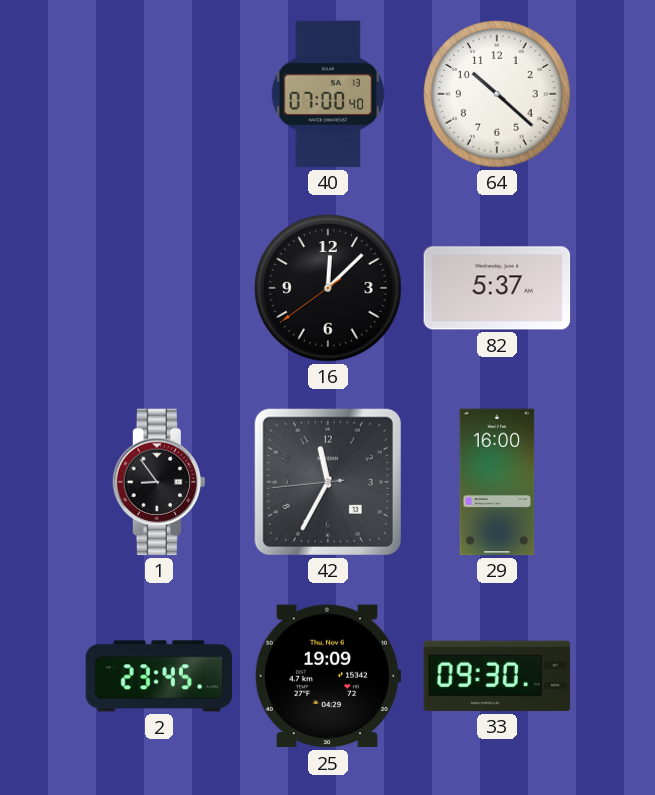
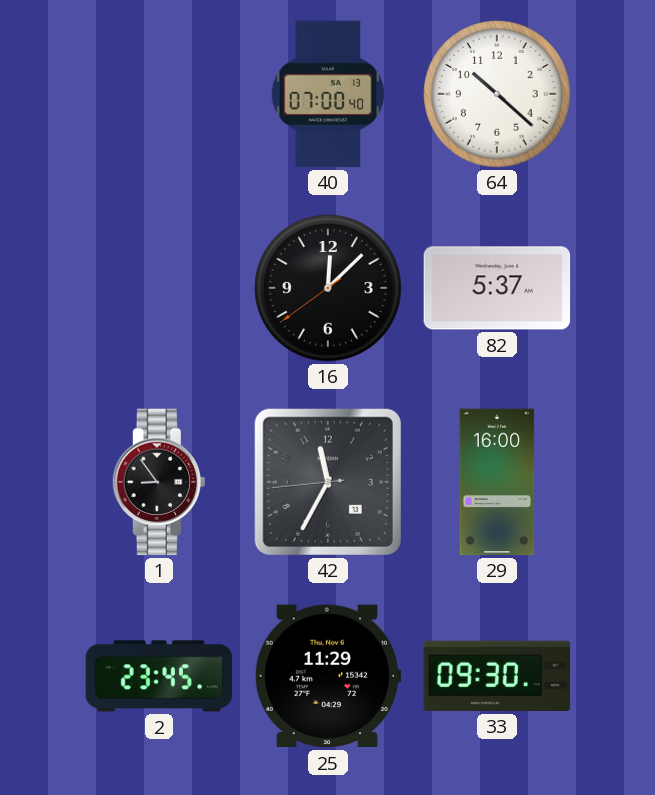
25: 19:09 -> 11:29
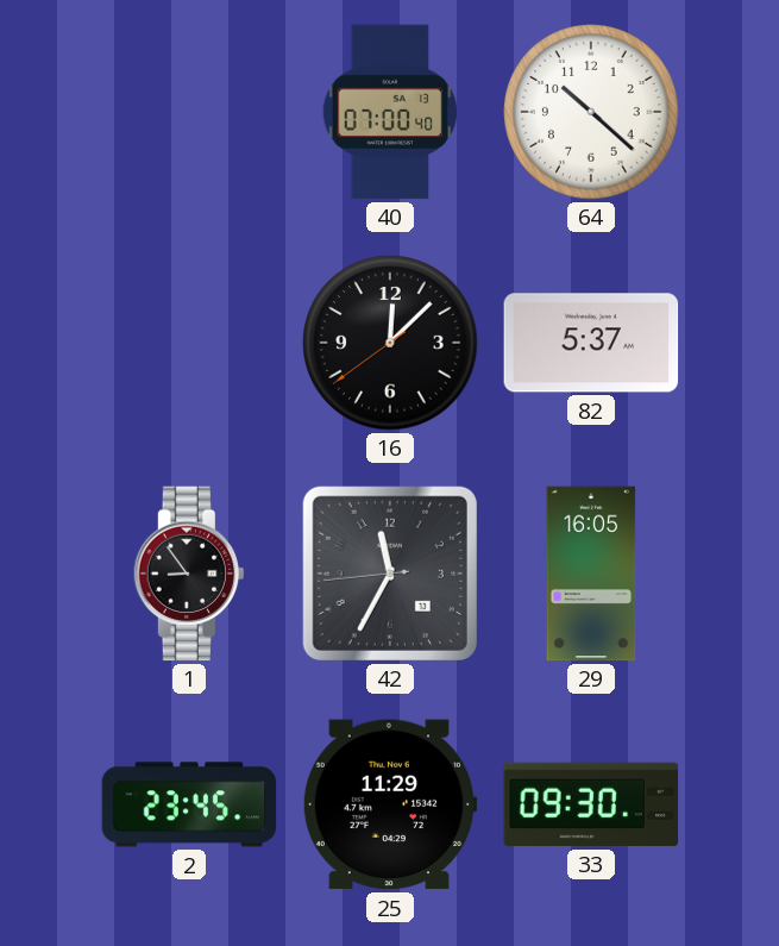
29: 16:00 -> 16:05
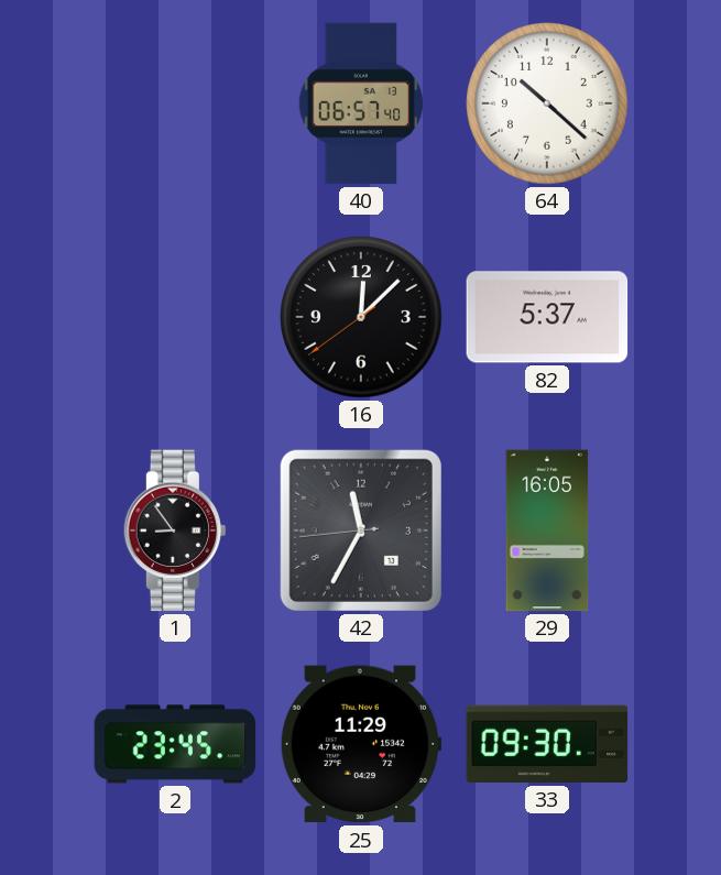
40: 07:00 -> 06:57
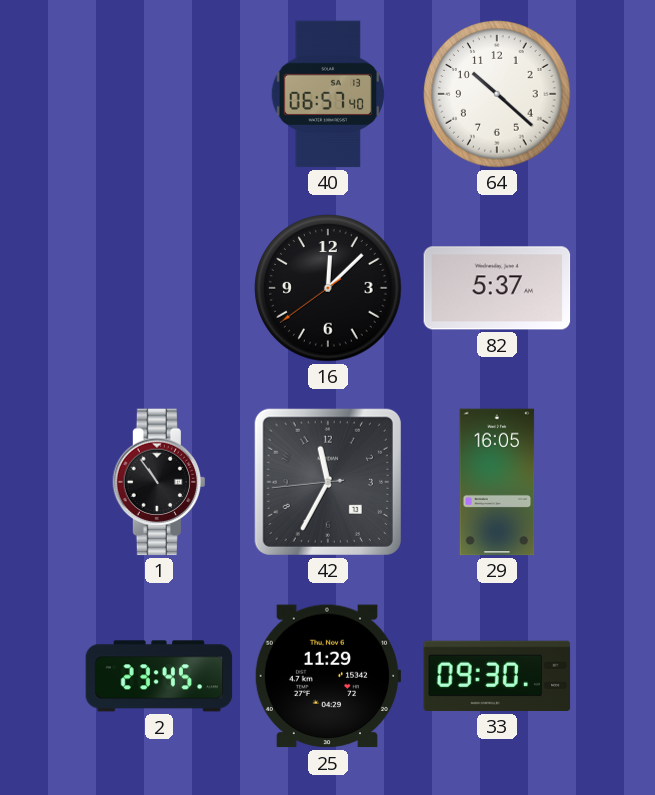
1: 8:54 -> 10:54
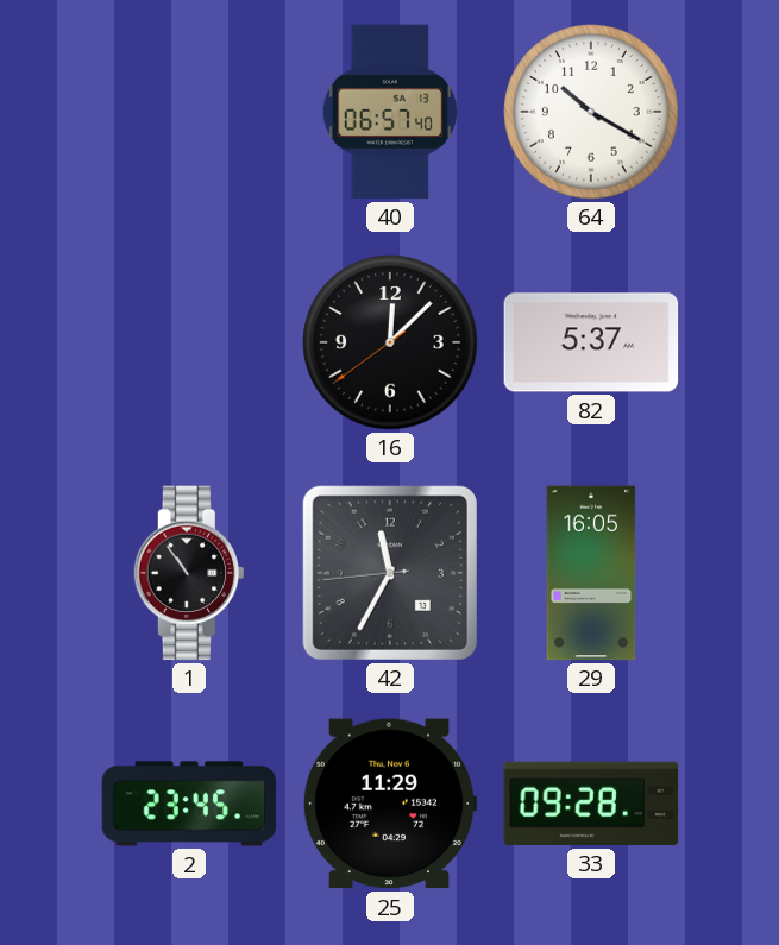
64: 10:22 -> 10:20
33: 09:30 -> 09:28
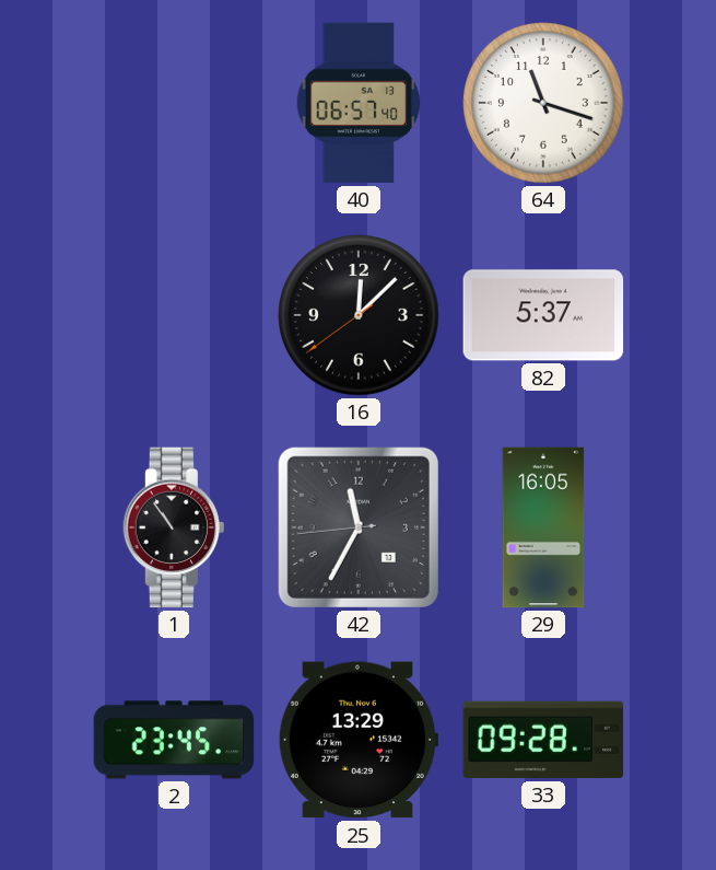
64: 10:20 -> 11:18
25: 11:29 -> 13:29
